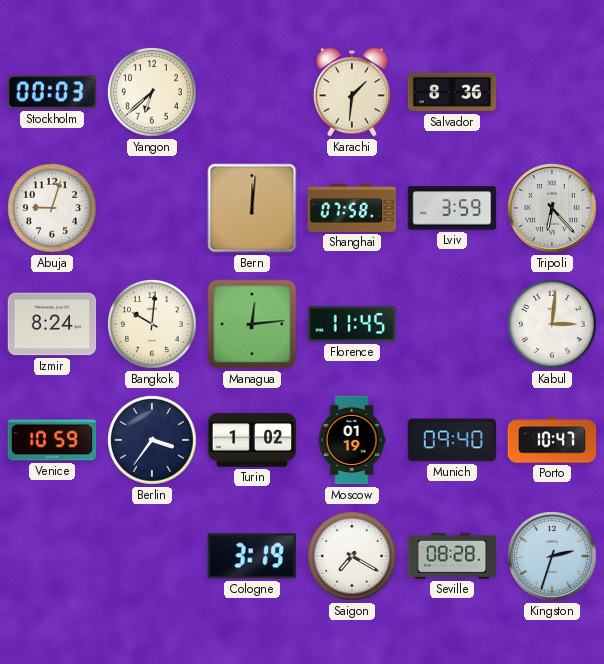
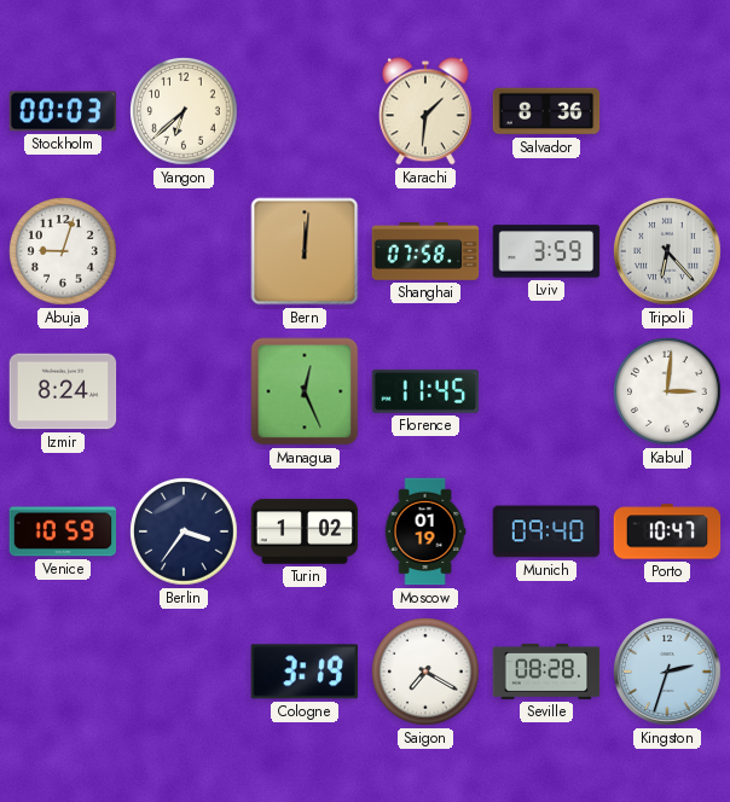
Bangkok: 10:01 -> none
Managua: 12:14 -> 12:26
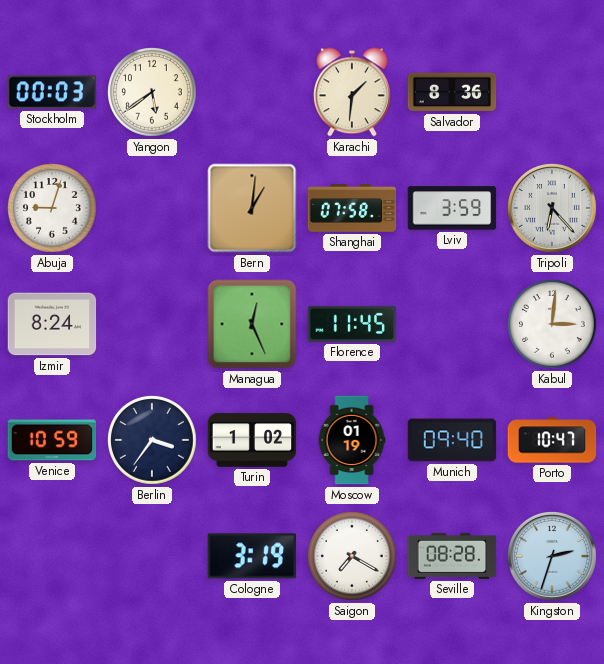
Yangon: 6:38 -> 5:39
Bern: 12:01 -> 1:01
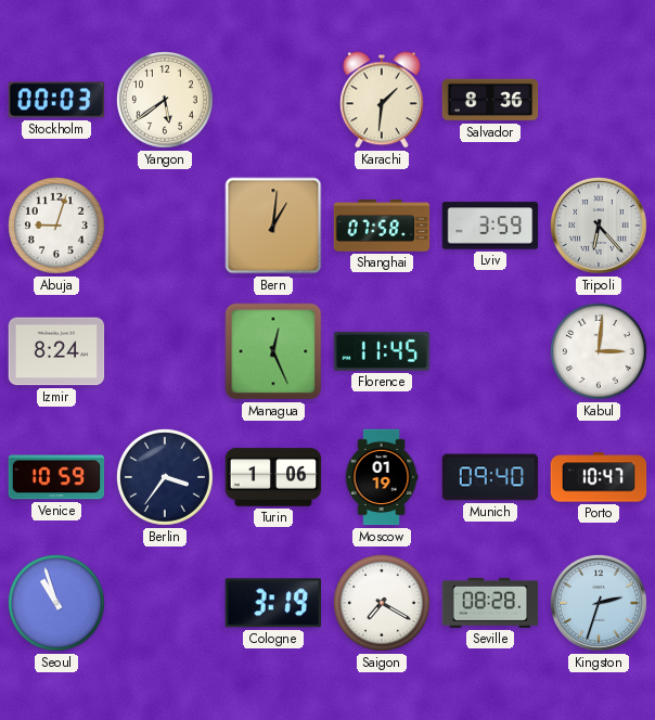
Turin: 1:02 -> 1:06
Seoul: none -> 10:57
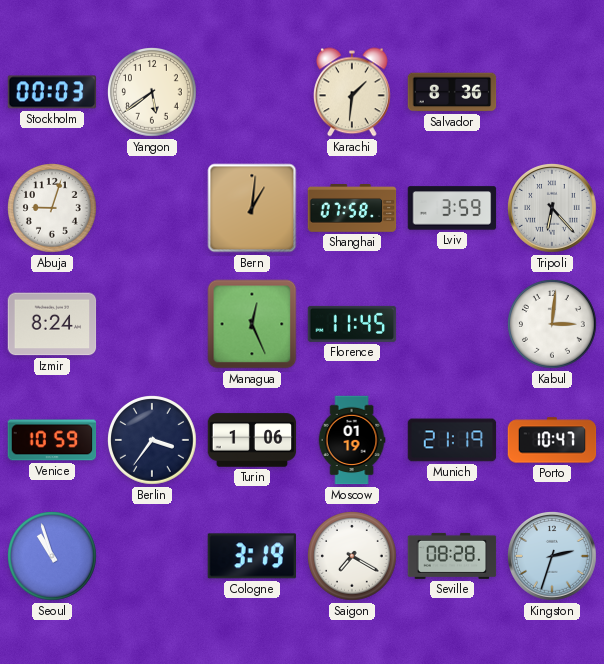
Munich: 09:40 -> 21:19
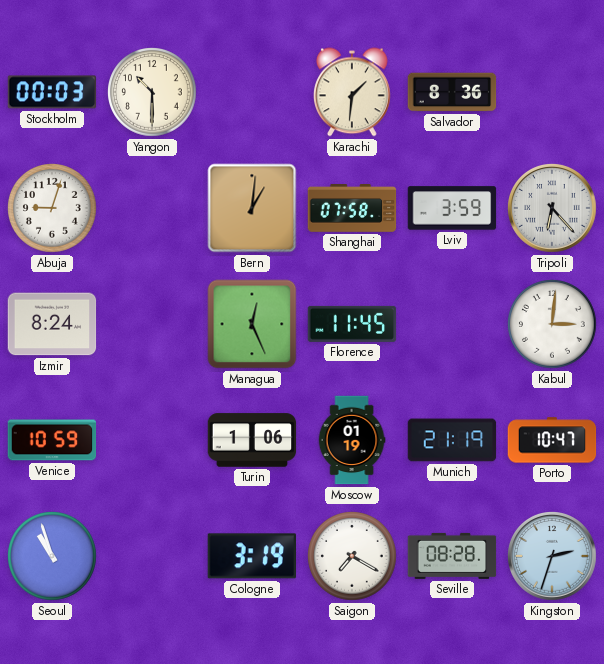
Yangon: 5:39 -> 10:30
Berlin: 3:36 -> none
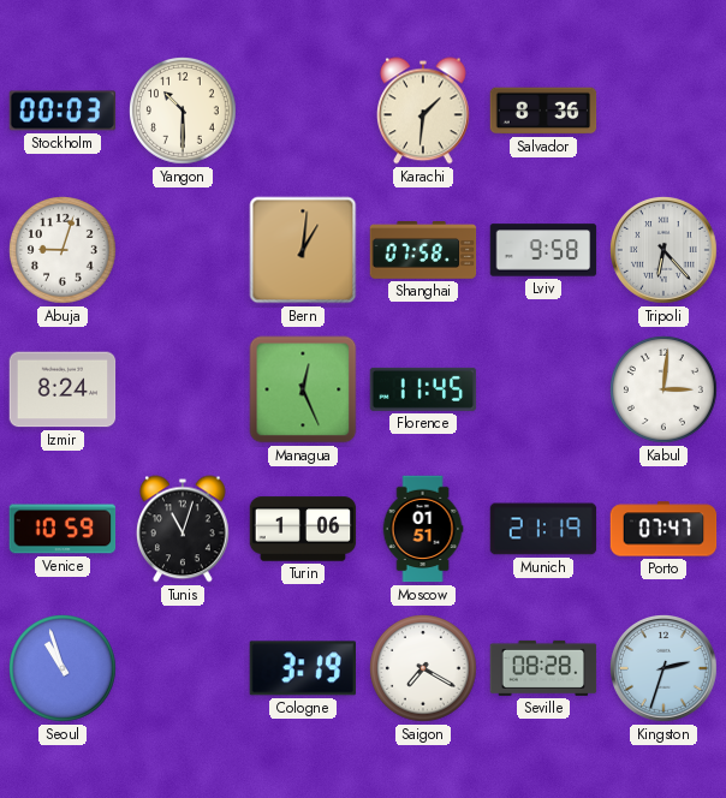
Lviv: 3:59 -> 9:58
Tunis: none -> 11:03
Moscow: 01:19 -> 01:51
Porto: 10:47 -> 07:47
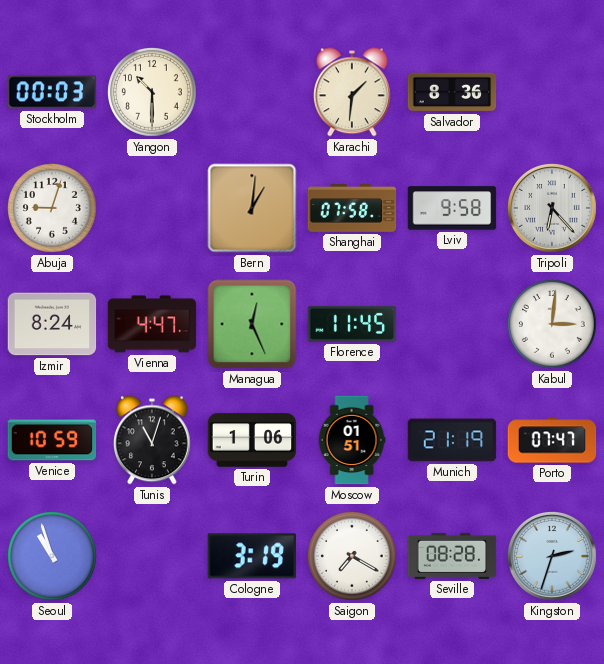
Vienna: none -> 4:47
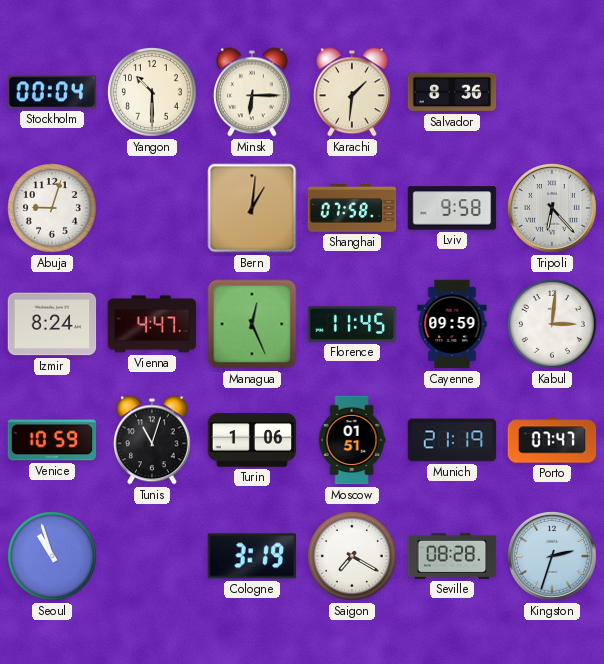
Stockholm: 00:03 -> 00:04
Minsk: none -> 6:15
Cayenne: none -> 09:59
